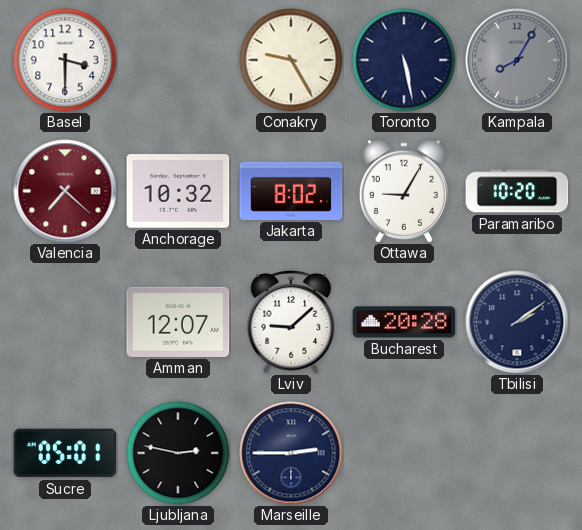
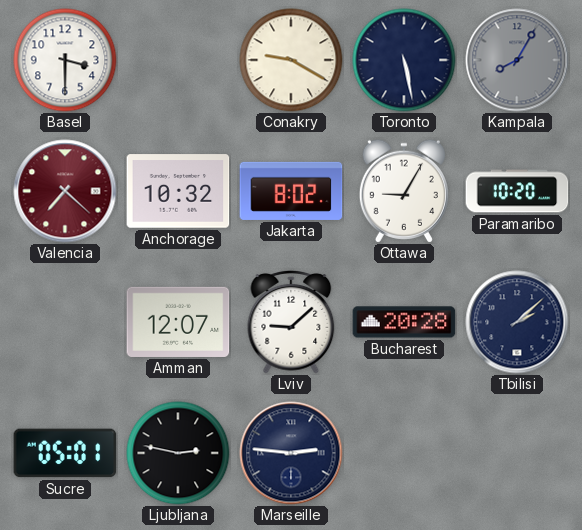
Conakry: 9:25 -> 9:20
Tbilisi: 2:09 -> 2:08
Marseille: 2:45 -> 2:46
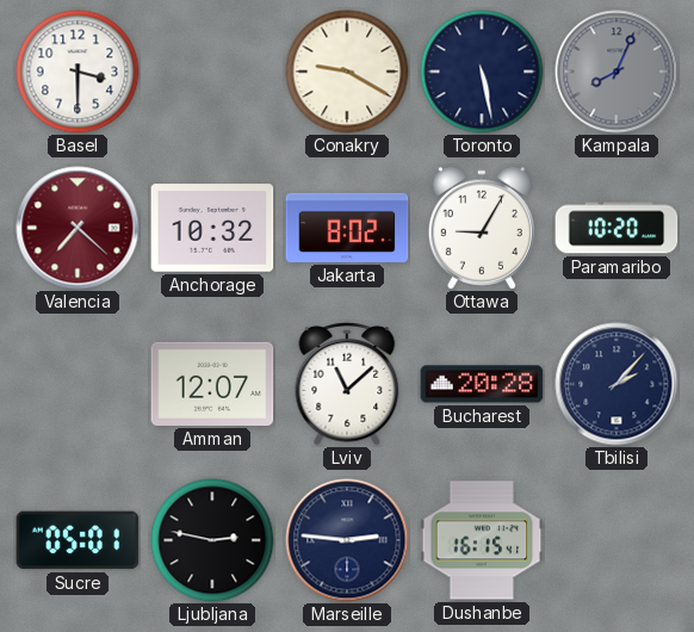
Kampala: 8:05 -> 8:04
Lviv: 9:08 -> 11:08
Tbilisi: 2:08 -> 2:07
Dushanbe: none -> 16:15
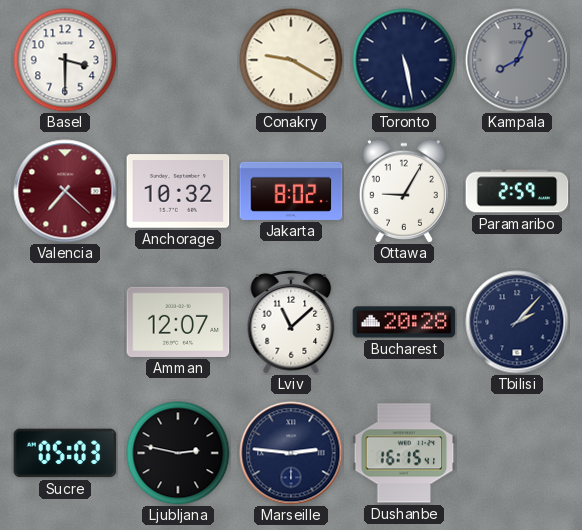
Paramaribo: 10:20 -> 2:59
Sucre: 05:01 -> 05:03
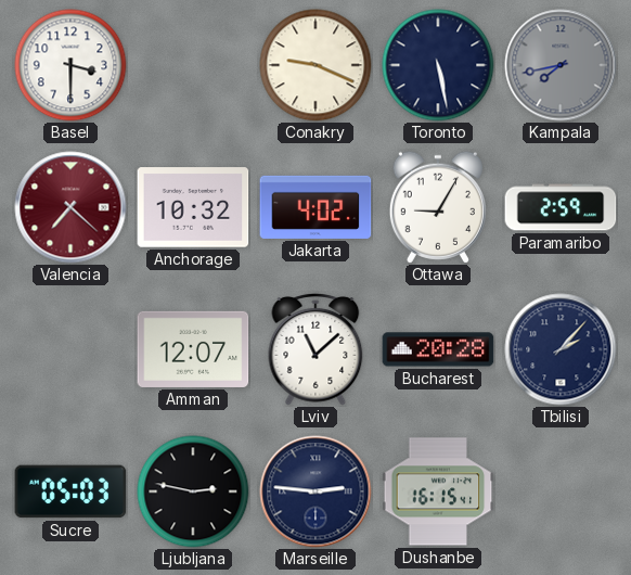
Conakry: 9:20 -> 9:19
Kampala: 8:04 -> 7:43
Jakarta: 8:02 -> 4:02
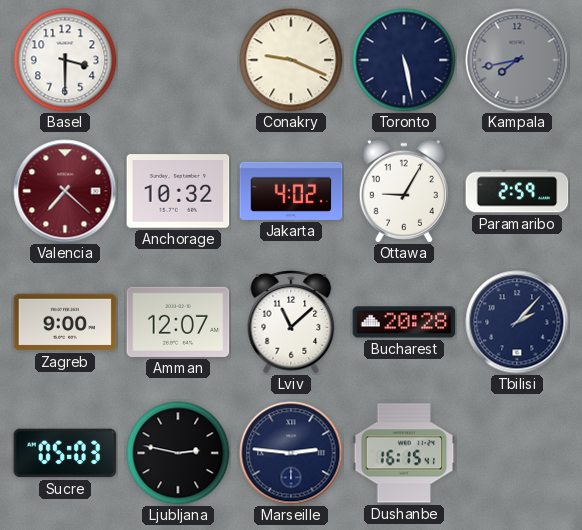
Zagreb: none -> 9:00
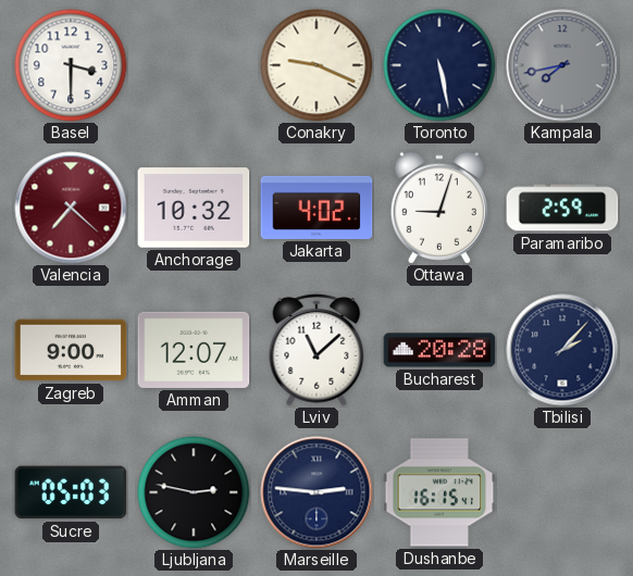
Ottawa: 9:05 -> 9:03
